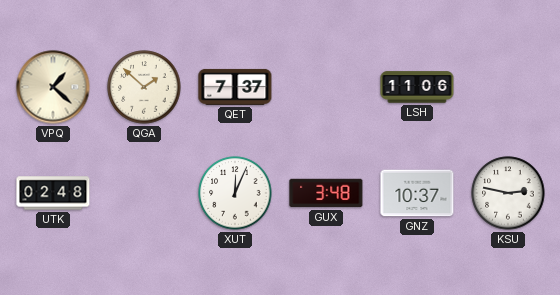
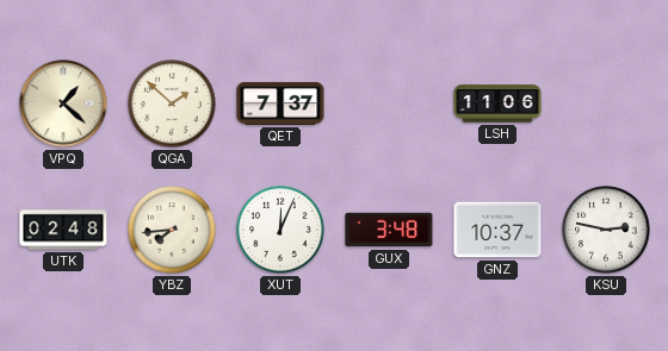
YBZ: none -> 7:44
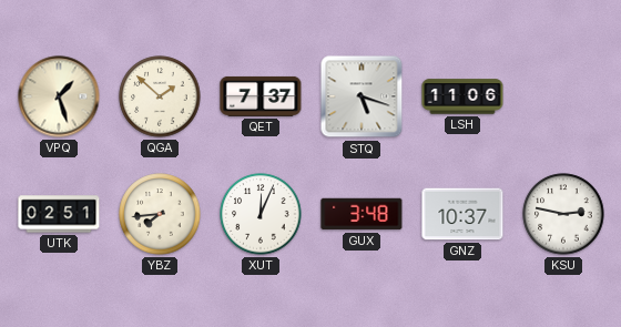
VPQ: 1:22 -> 1:27
STQ: none -> 5:18
UTK: 02:48 -> 02:51
